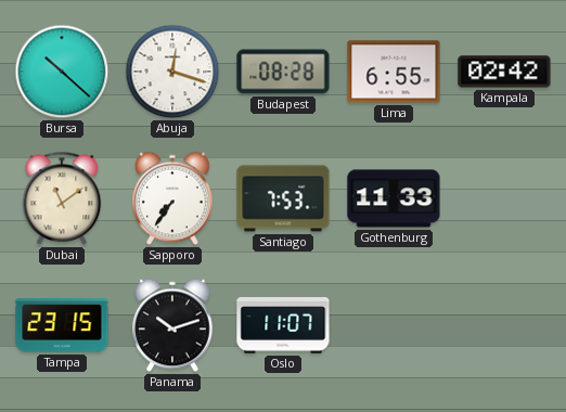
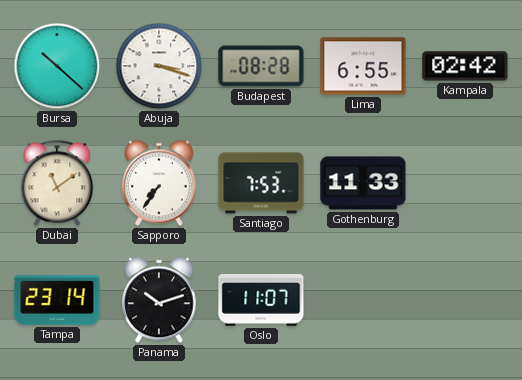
Abuja: 12:18 -> 3:18
Tampa: 23:15 -> 23:14
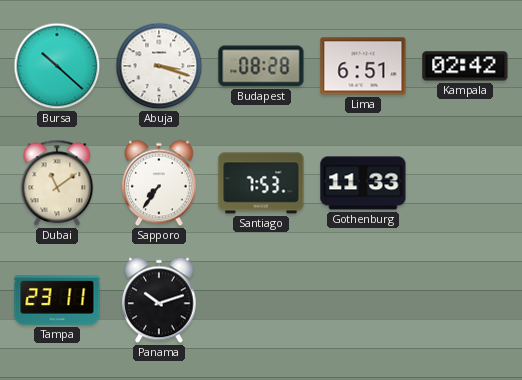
Lima: 6:55 -> 6:51
Tampa: 23:14 -> 23:11
Oslo: 11:07 -> none
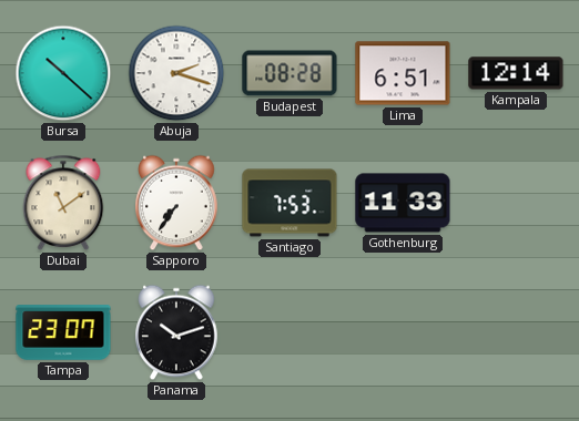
Abuja: 3:18 -> 2:18
Kampala: 02:42 -> 12:14
Tampa: 23:11 -> 23:07
